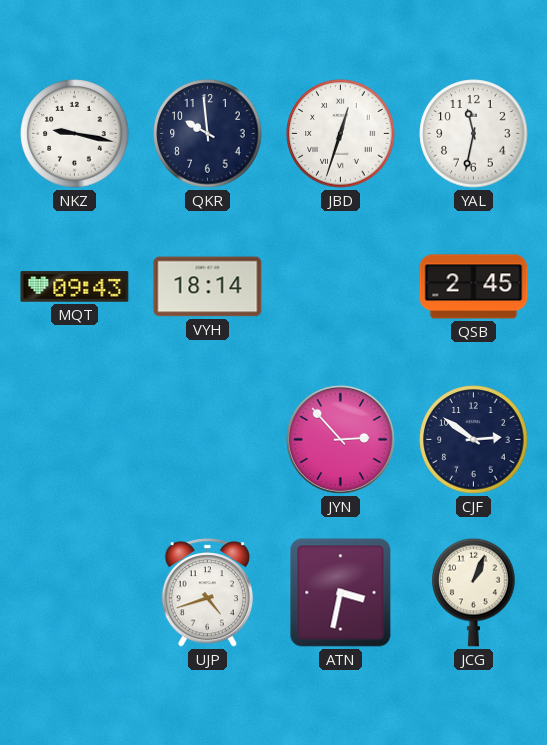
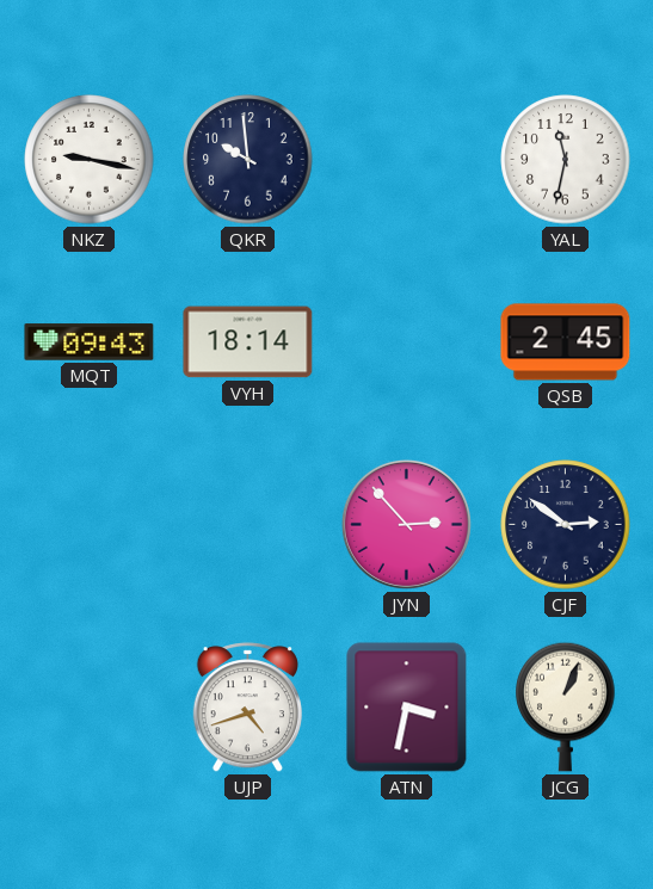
JBD: 12:33 -> none
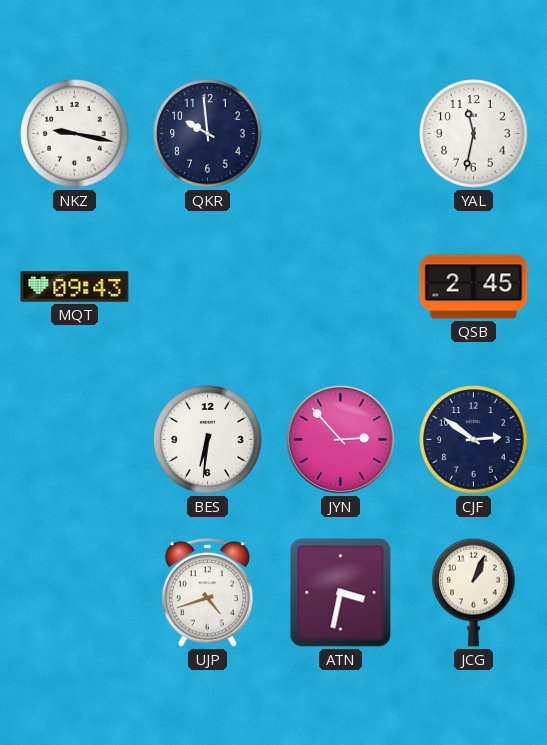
VYH: 18:14 -> none
BES: none -> 6:31
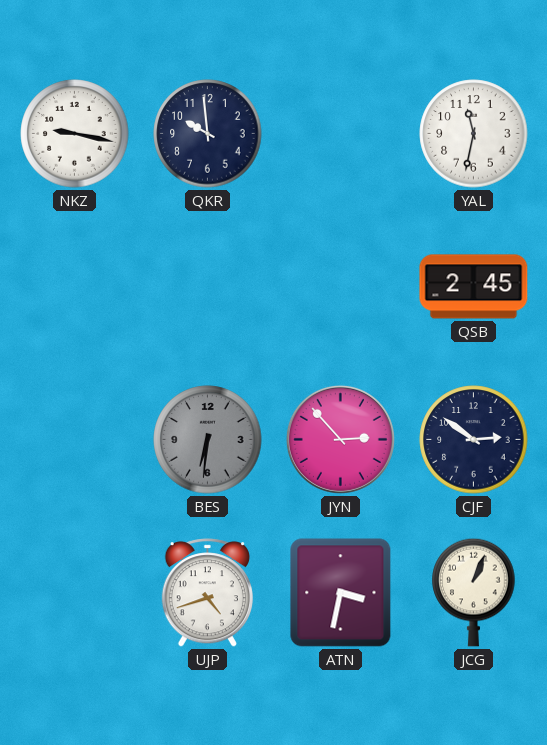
MQT: 09:43 -> none
BES dial: white -> grey
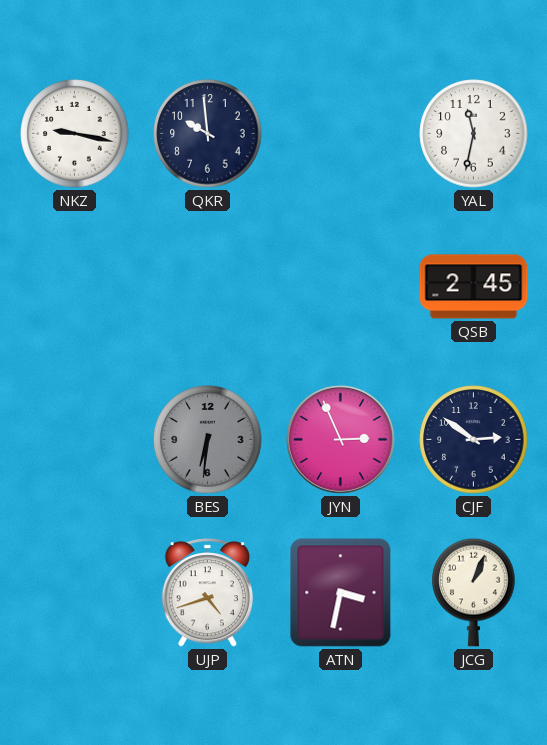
JYN: 2:53 -> 2:56
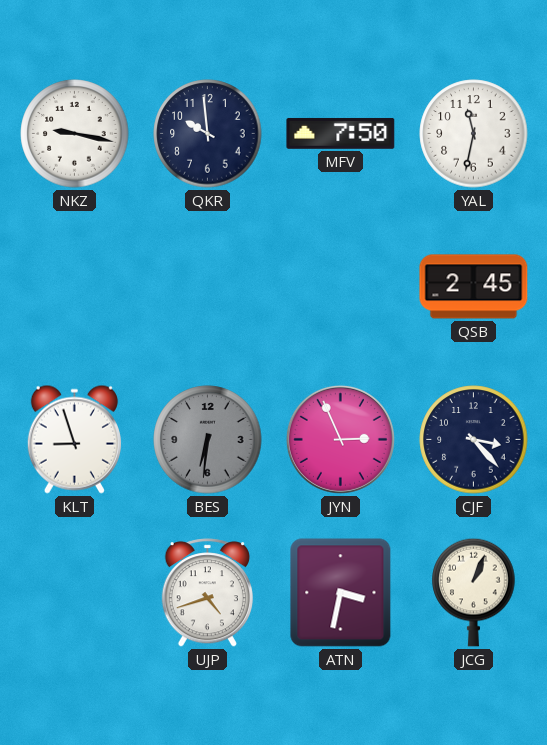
MFV: none -> 7:50
KLT: none -> 8:57
CJF: 2:51 -> 3:23
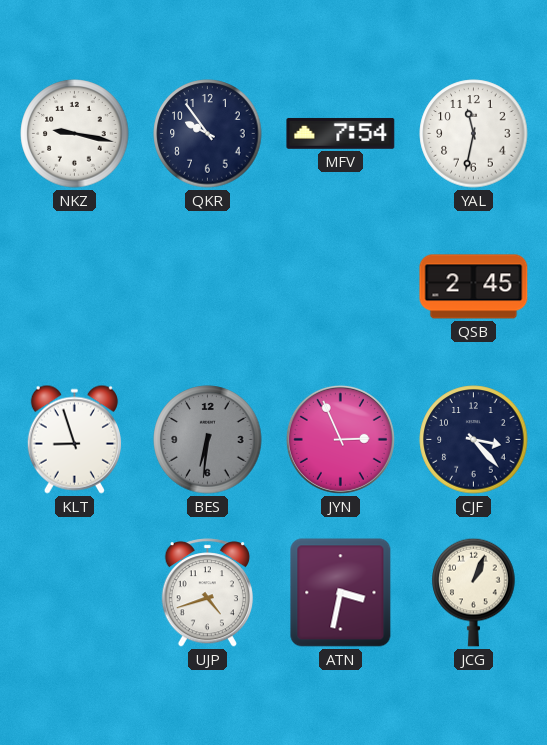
QKR: 9:59 -> 9:54
MFV: 7:50 -> 7:54
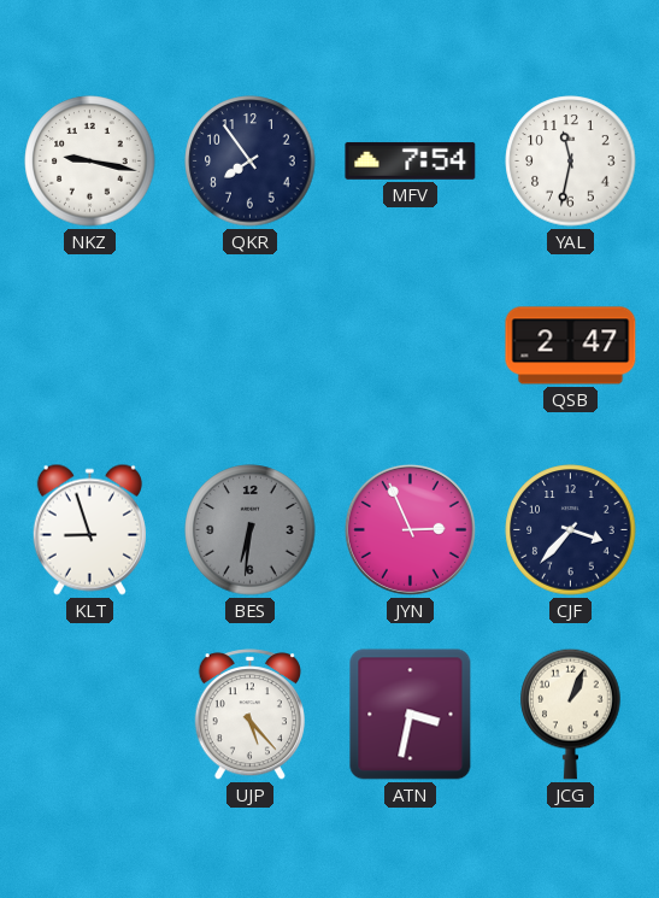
QKR: 9:54 -> 7:54
QSB: 2:45 -> 2:47
CJF: 3:23 -> 3:37
UJP: 4:42 -> 5:23
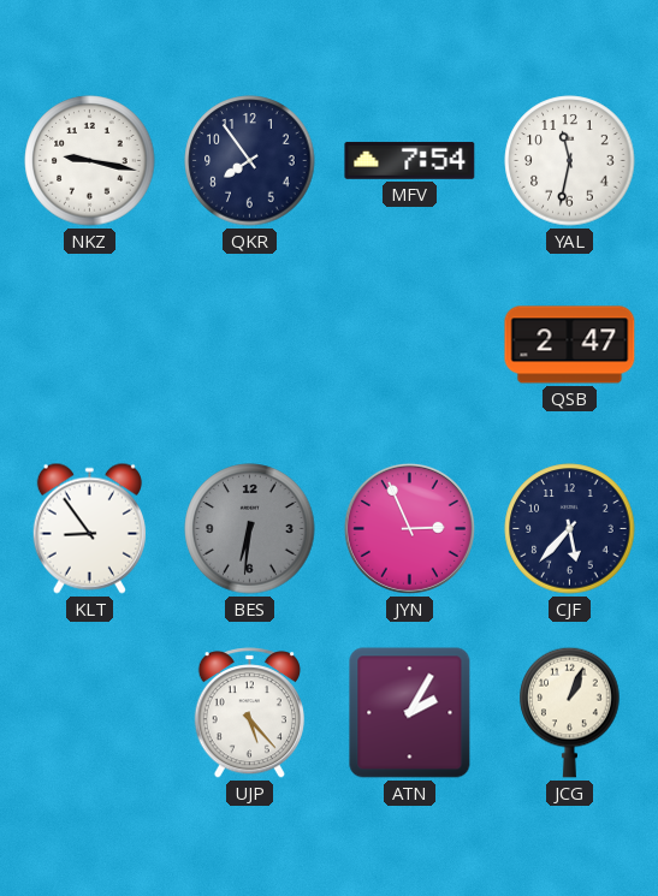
KLT: 8:57 -> 8:54
CJF: 3:37 -> 5:37
ATN: 3:32 -> 2:05
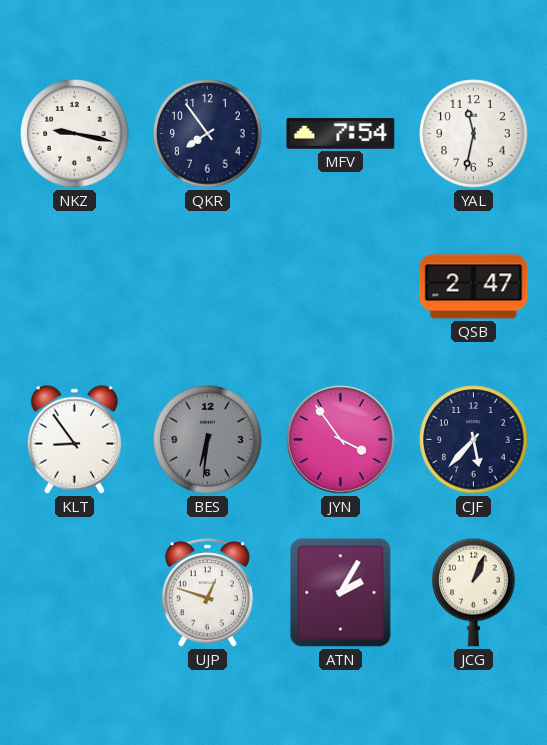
JYN: 2:56 -> 3:54
UJP: 5:23 -> 12:48
